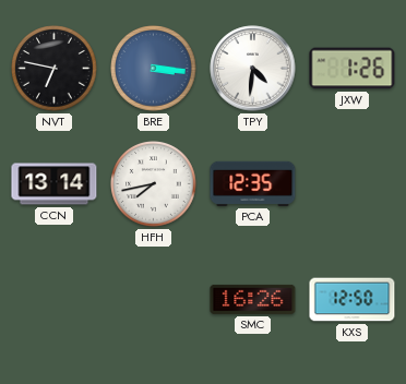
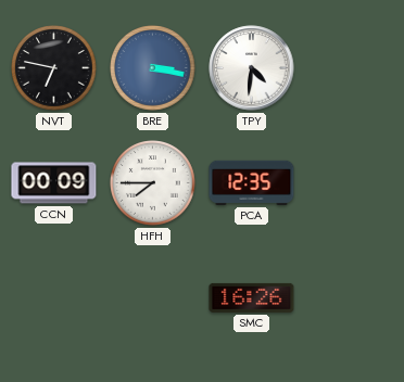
BRE: 3:16 -> 3:17
JXW: 1:26 -> none
CCN: 13:14 -> 00:09
HFH: 7:43 -> 7:45
KXS: 12:50 -> none
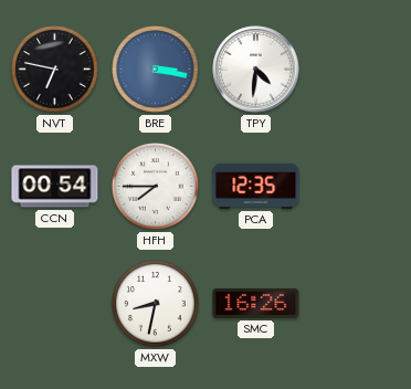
CCN: 00:09 -> 00:54
MXW: none -> 8:32
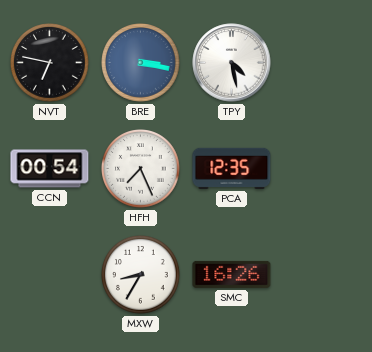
TPY: 4:31 -> 4:28
HFH: 7:45 -> 7:26
MXW: 8:32 -> 8:35
